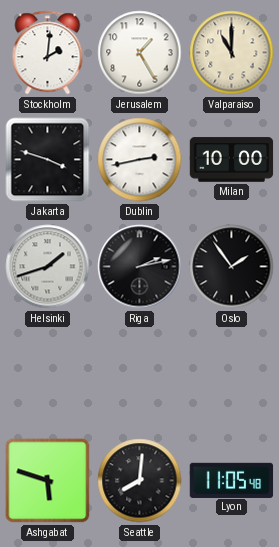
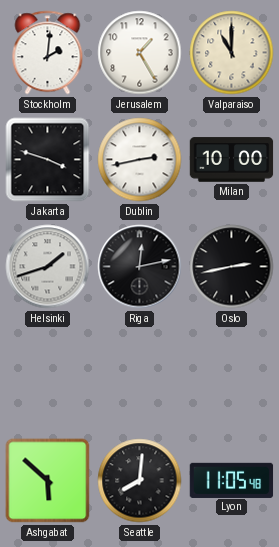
Riga: 2:13 -> 12:13
Oslo: 1:54 -> 2:43
Ashgabat: 5:48 -> 5:52
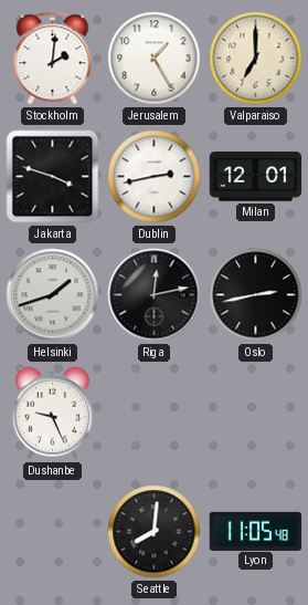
Valparaiso: 11:00 -> 7:00
Milan: 10:00 -> 12:01
Dushanbe: none -> 9:26
Ashgabat: 5:52 -> none
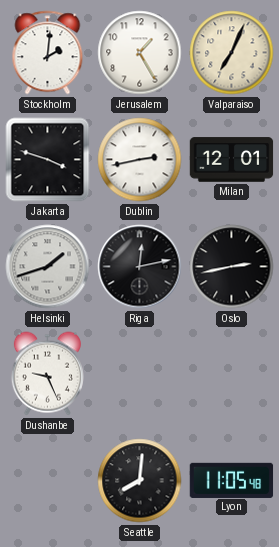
Valparaiso: 7:00 -> 7:04
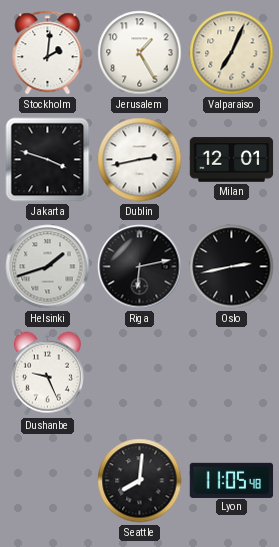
Riga: 12:13 -> 6:13
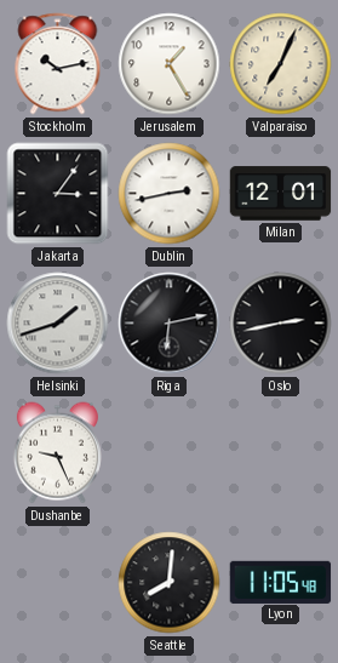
Stockholm: 2:01 -> 10:13
Jakarta: 3:48 -> 3:06
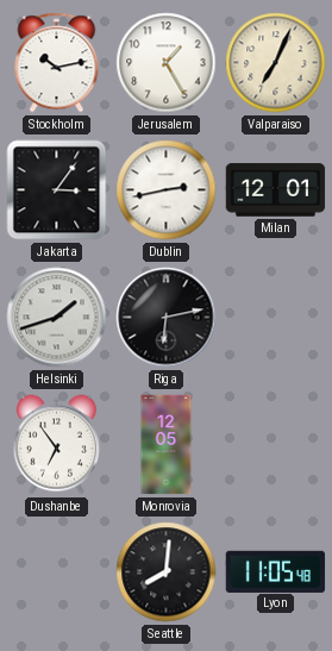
Oslo: 2:43 -> none
Dushanbe: 9:26 -> 6:54
Monrovia: none -> 12:05
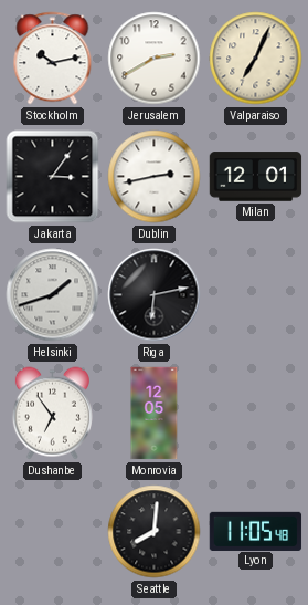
Jerusalem: 1:25 -> 2:40
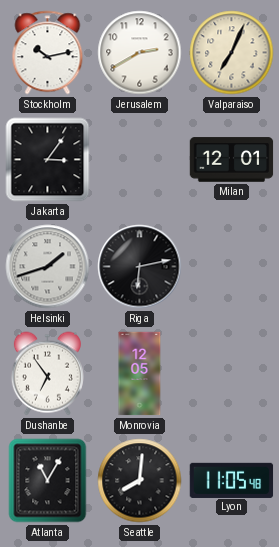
Dublin: 2:43 -> none
Atlanta: none -> 11:05
